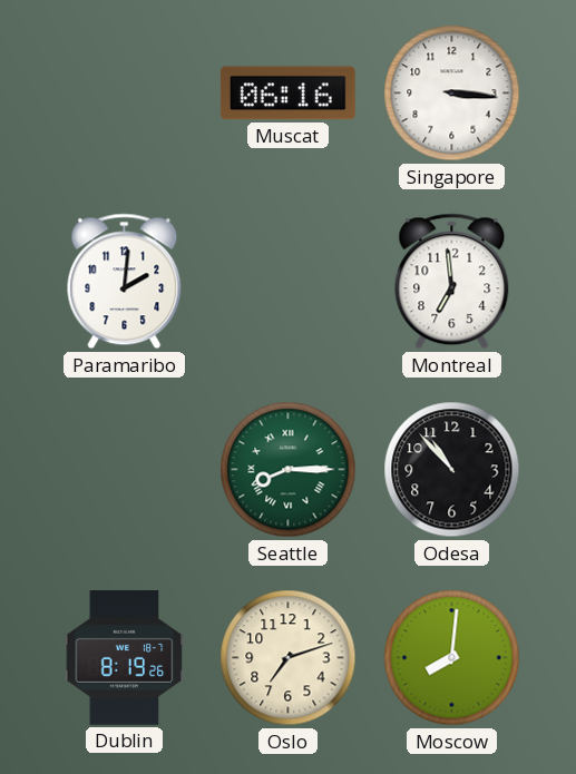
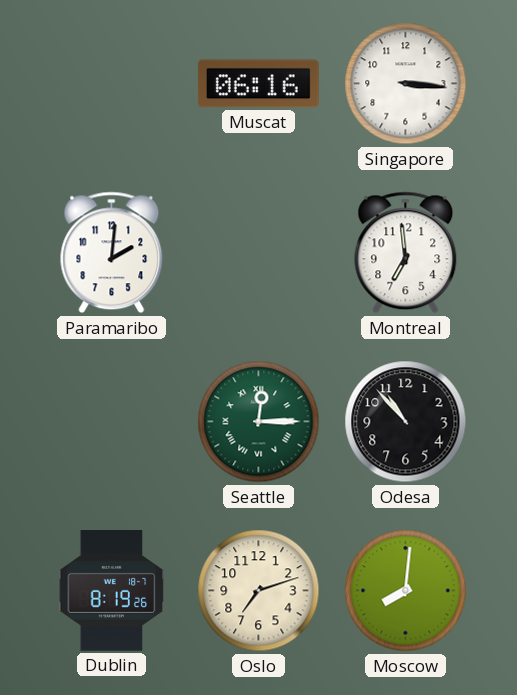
Seattle: 8:15 -> 12:15
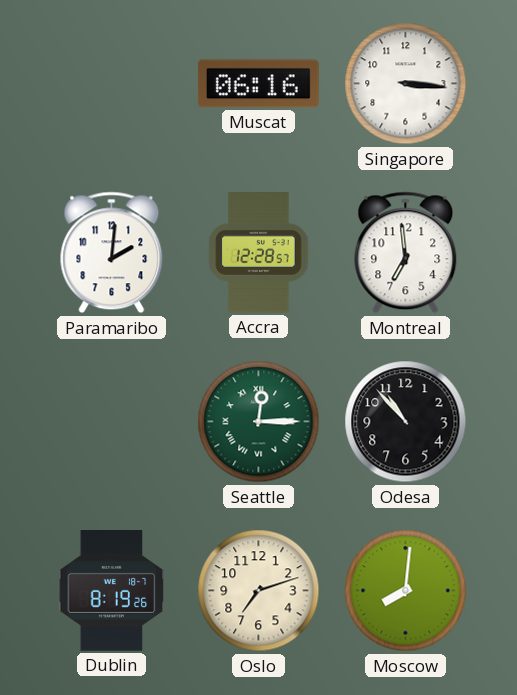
Accra: none -> 12:28
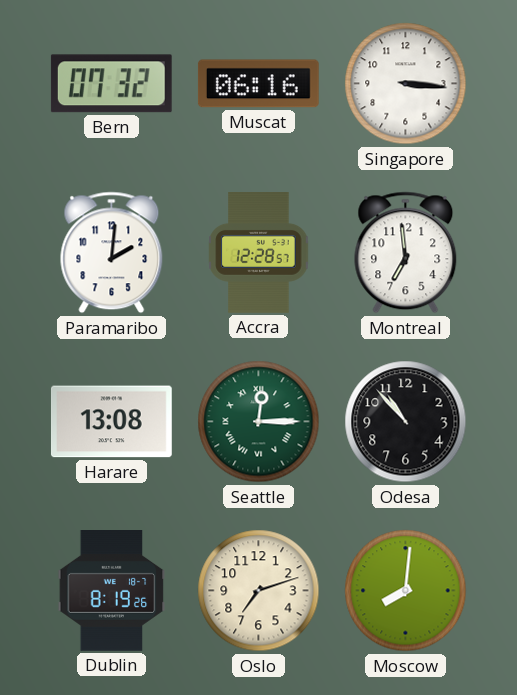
Bern: none -> 07:32
Harare: none -> 13:08
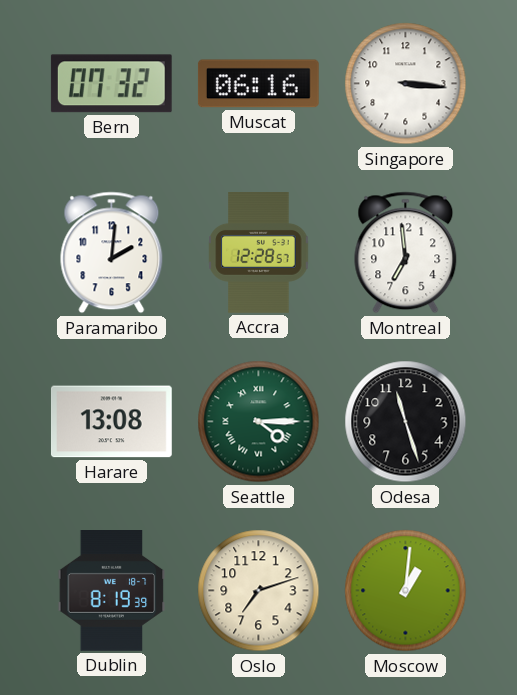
Seattle: 12:15 -> 4:15
Odesa: 10:53 -> 11:27
Dublin: 8:19:26 -> 8:19:39
Moscow: 8:01 -> 1:01
